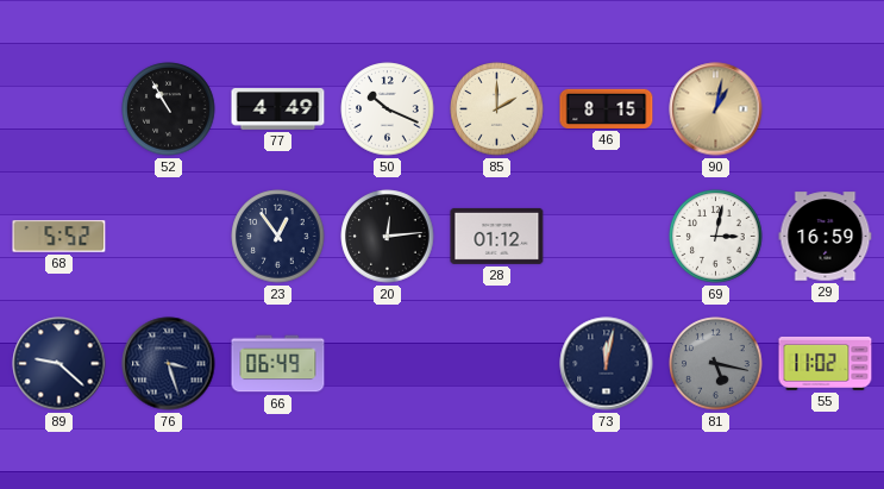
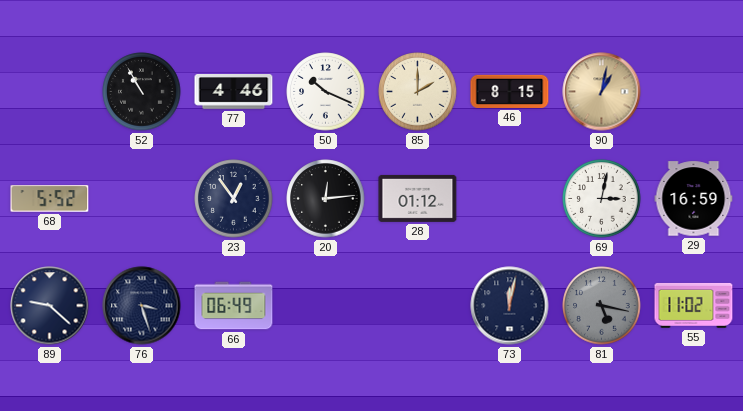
77: 4:49 -> 4:46
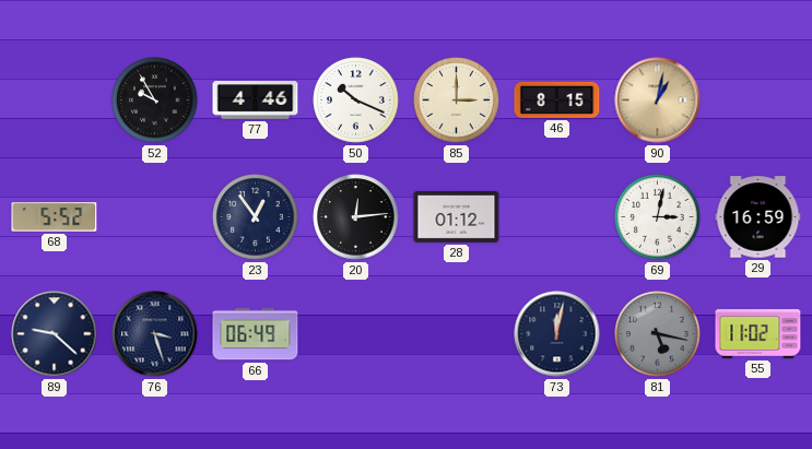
52: 10:55 -> 9:55
85: 2:00 -> 3:00
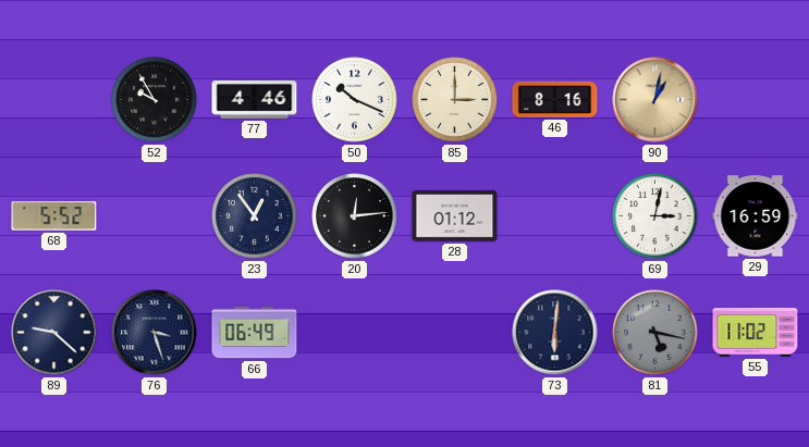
46: 8:15 -> 8:16
73: 12:02 -> 6:01
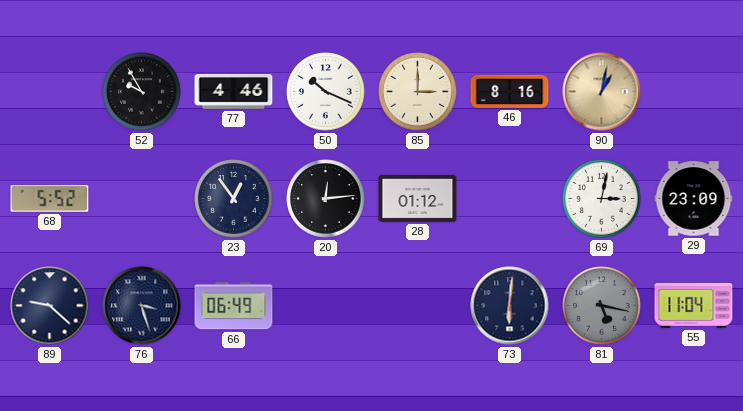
29: 16:59 -> 23:09
55: 11:02 -> 11:04
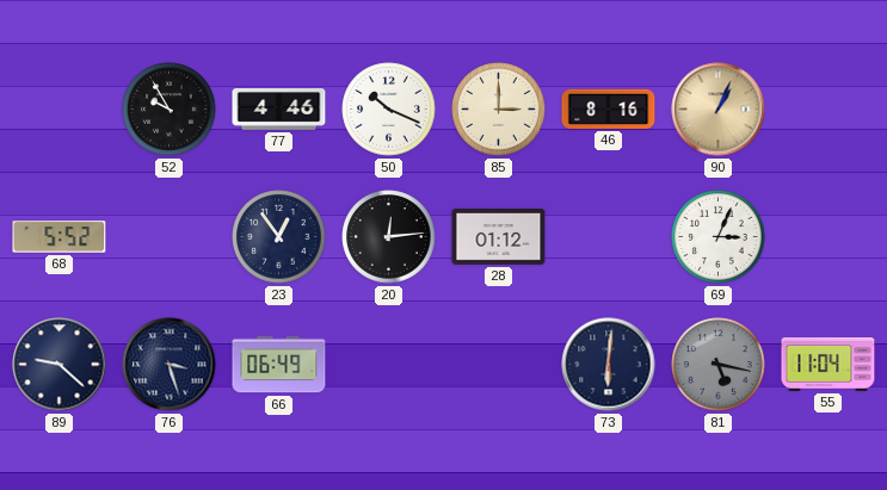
90: 1:02 -> 1:04
69: 3:02 -> 3:04
29: 23:09 -> none
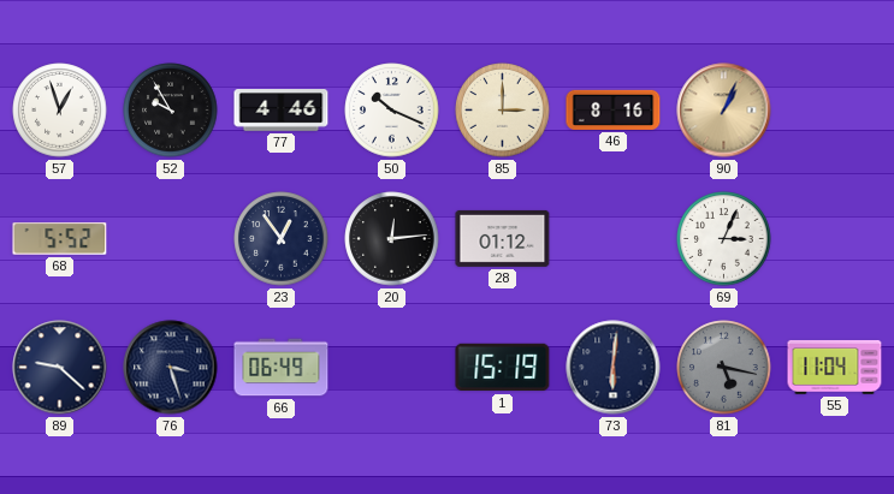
57: none -> 12:57
1: none -> 15:19
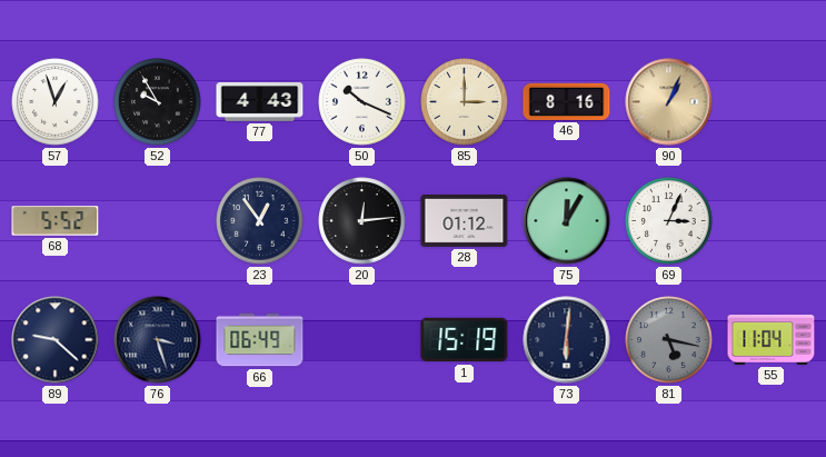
77: 4:46 -> 4:43
75: none -> 12:05
